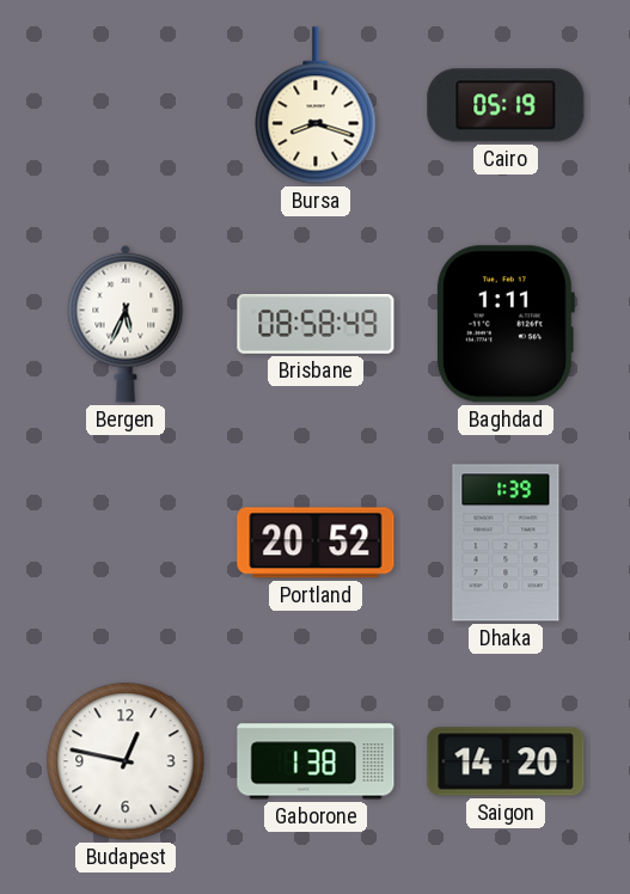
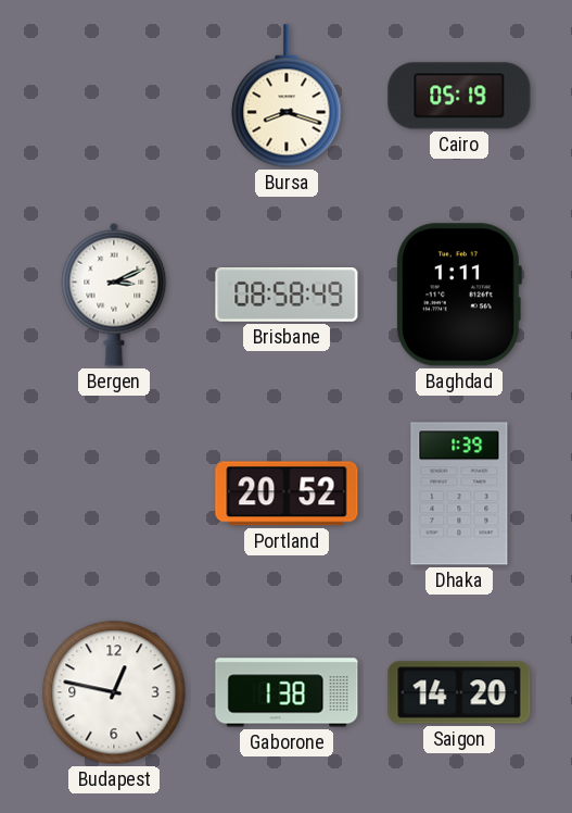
Bergen: 5:34 -> 3:11
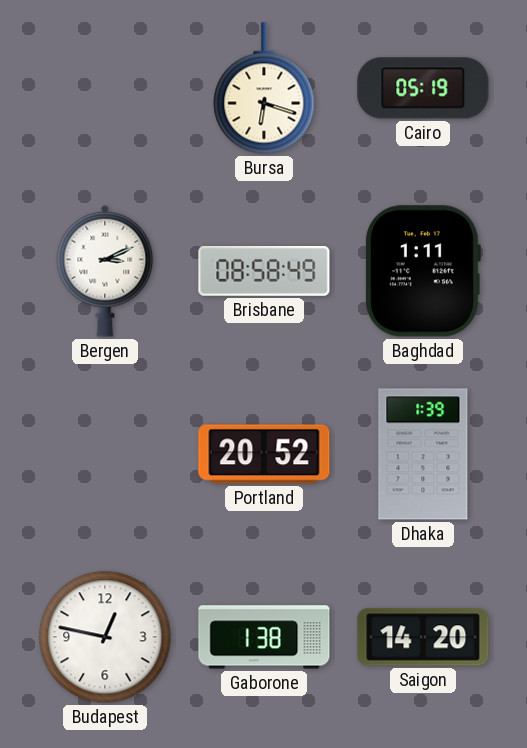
Bursa: 8:18 -> 6:18
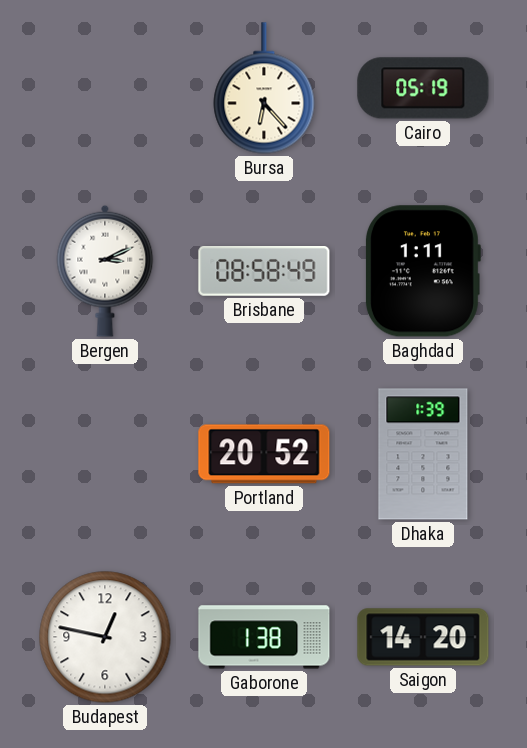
Bursa: 6:18 -> 6:23
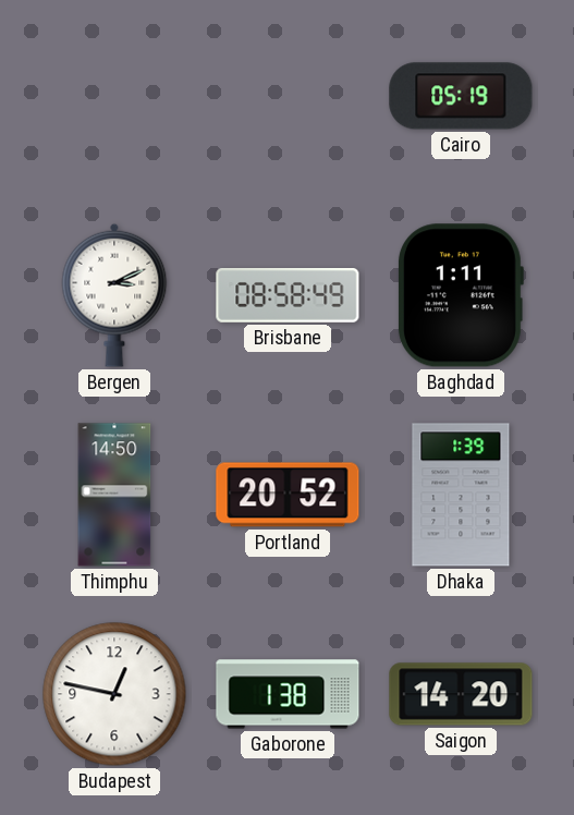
Bursa: 6:23 -> none
Thimphu: none -> 14:50
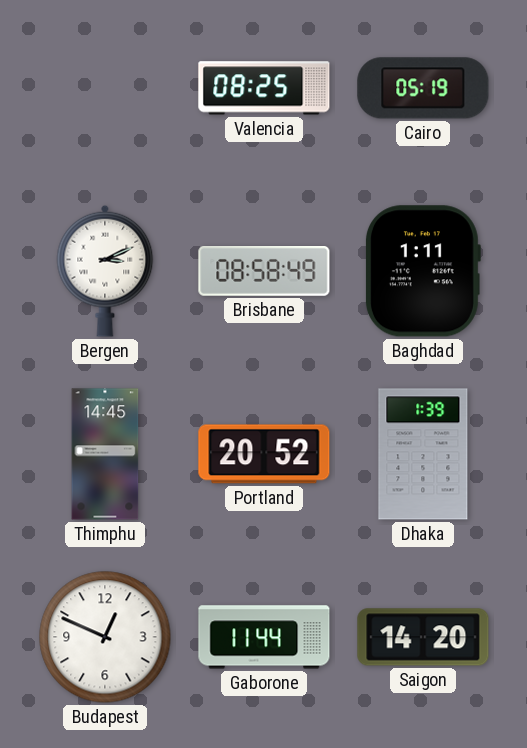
Valencia: none -> 08:25
Thimphu: 14:50 -> 14:45
Budapest: 12:47 -> 12:49
Gaborone: 1:38 -> 11:44
